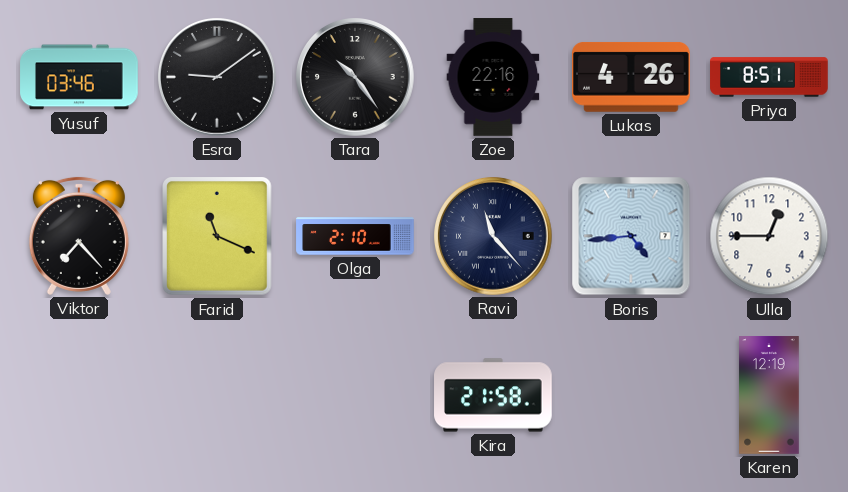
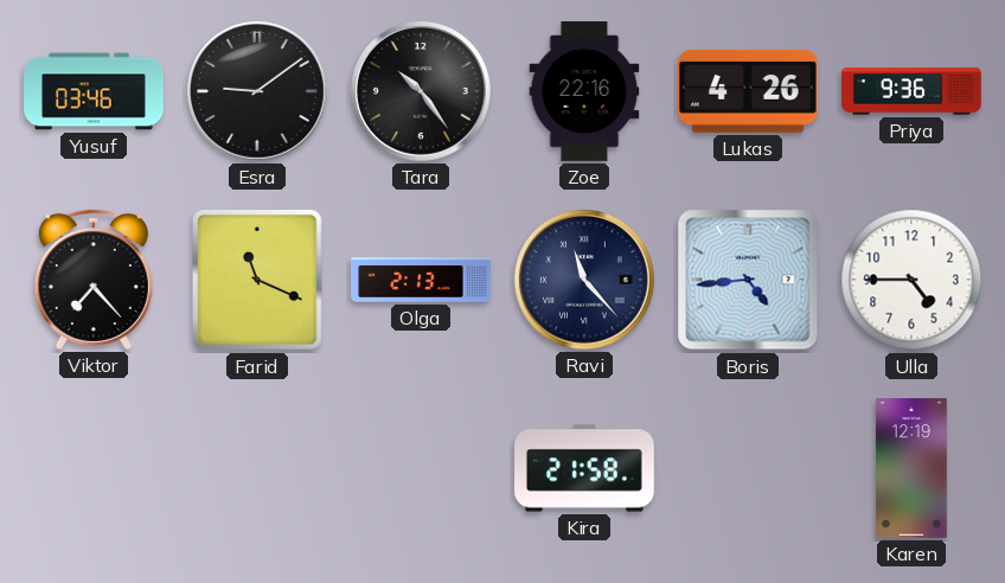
Priya: 8:51 -> 9:36
Olga: 2:10 -> 2:13
Ulla: 12:45 -> 4:45
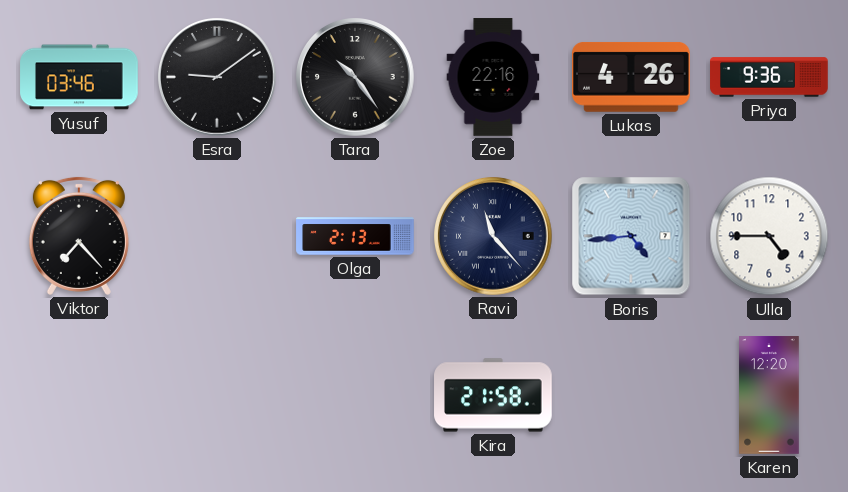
Farid: 11:19 -> none
Karen: 12:19 -> 12:20
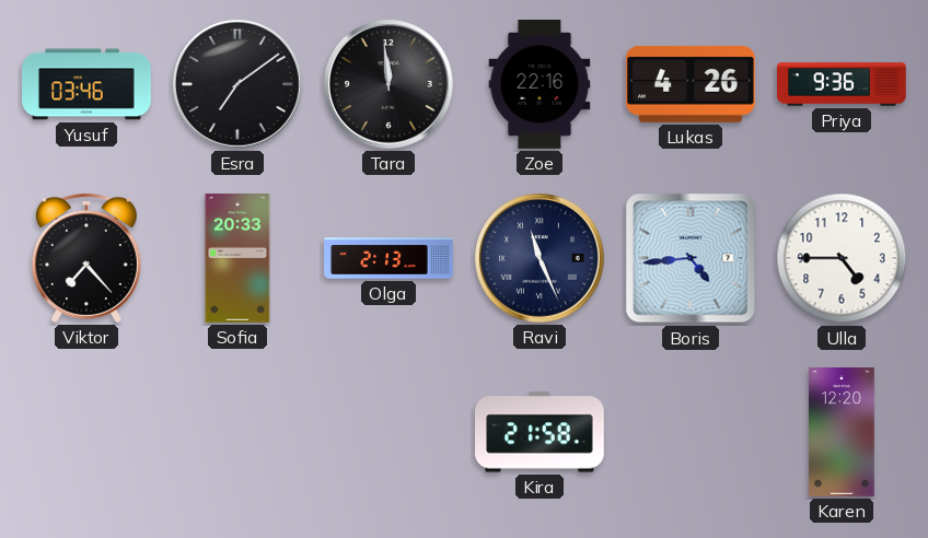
Esra: 9:09 -> 7:09
Tara: 10:24 -> 11:59
Sofia: none -> 20:33
Ravi: 11:23 -> 11:26
